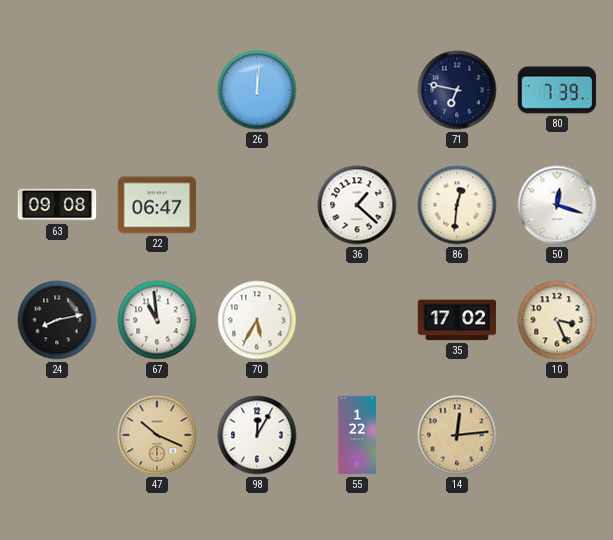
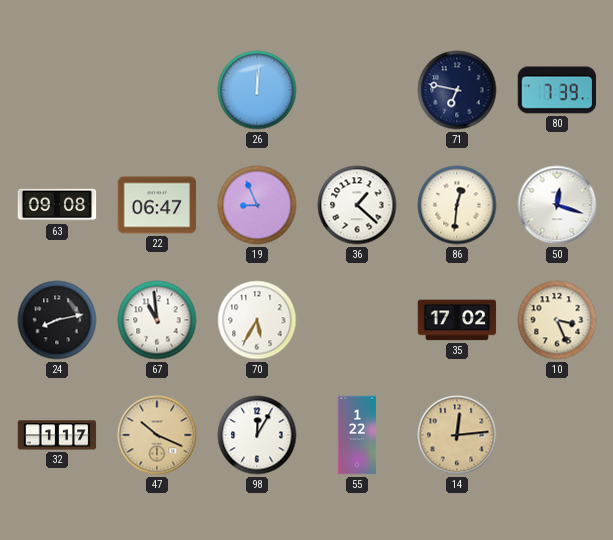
19: none -> 8:56
32: none -> 1:17
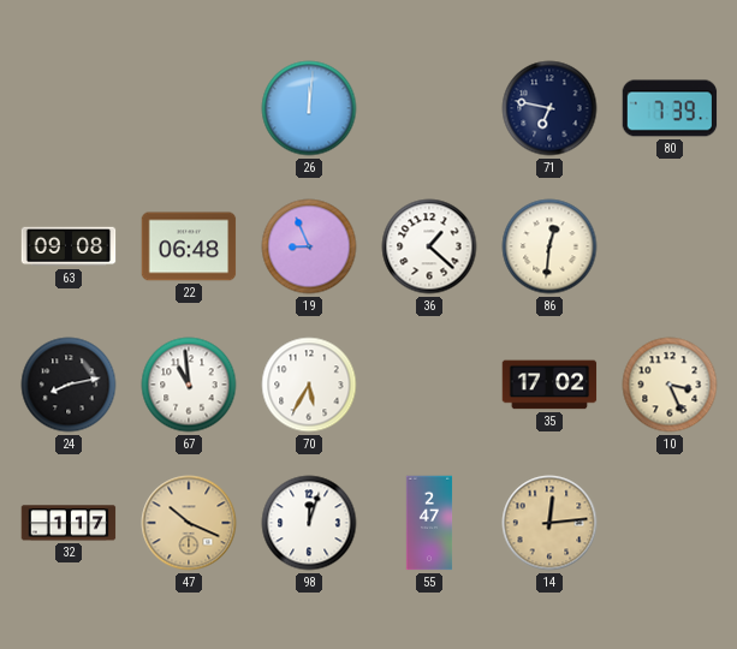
22: 06:47 -> 06:48
50: 12:18 -> none
98: 12:05 -> 12:03
55: 1:22 -> 2:47
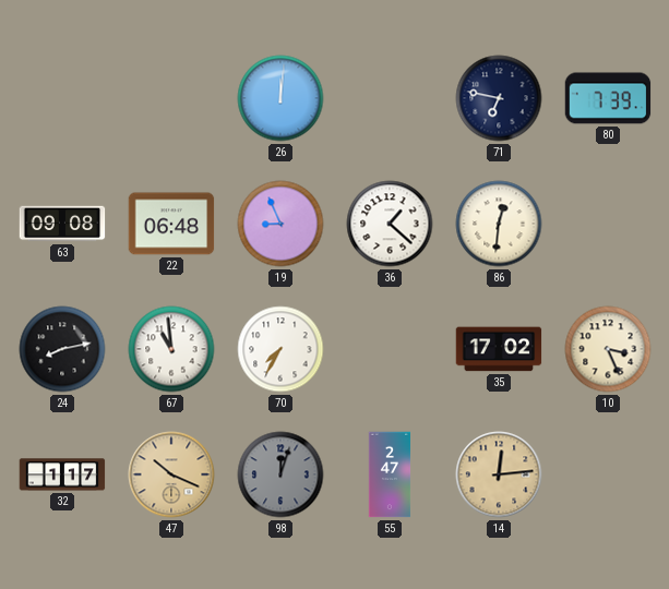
70: 5:35 -> 7:35
98 dial: white -> grey
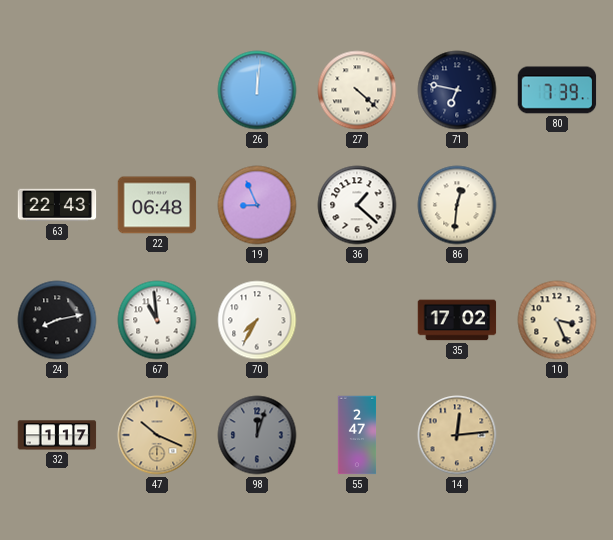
27: none -> 4:22
63: 09:08 -> 22:43
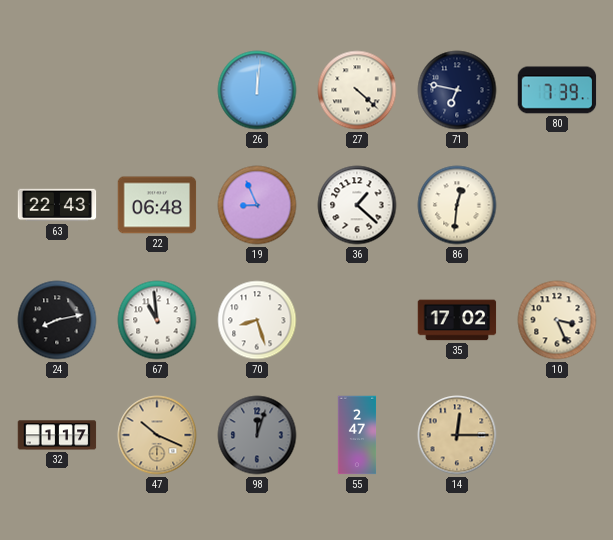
70: 7:35 -> 8:27
14: 12:14 -> 12:15
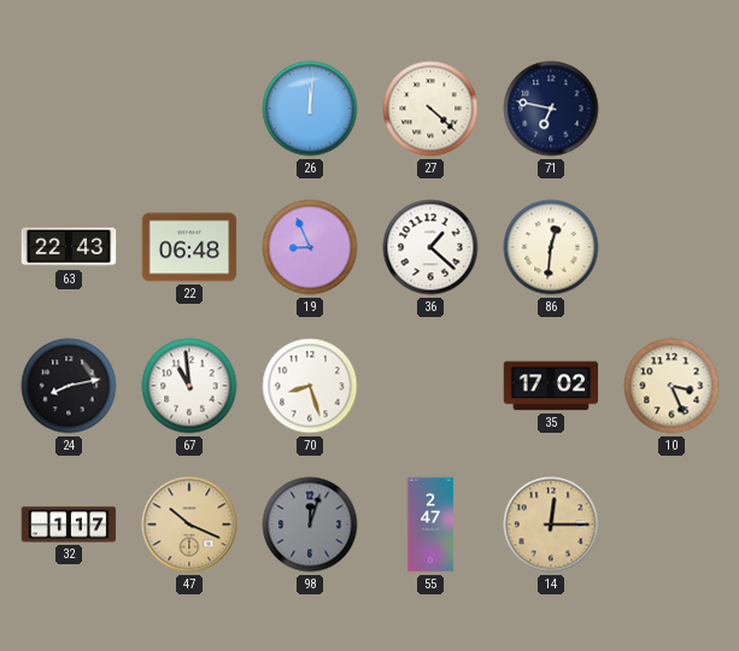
80: 7:39 -> none
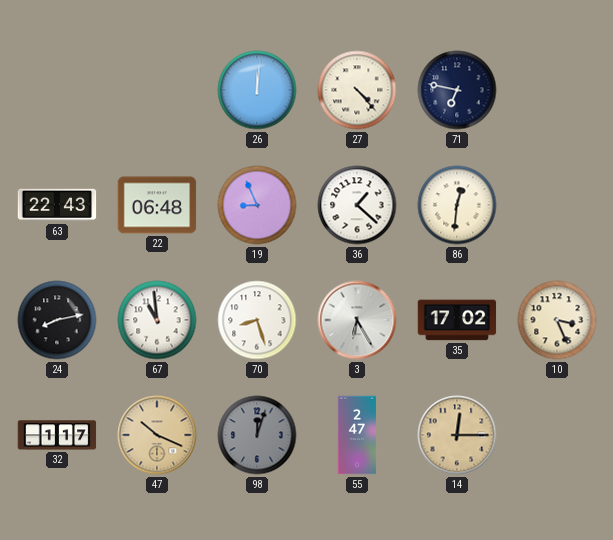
27: 4:22 -> 4:23
3: none -> 6:25
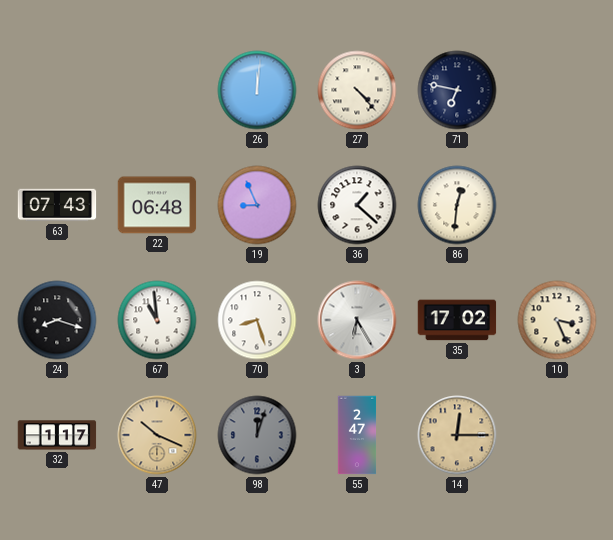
63: 22:43 -> 07:43
24: 8:13 -> 8:18
